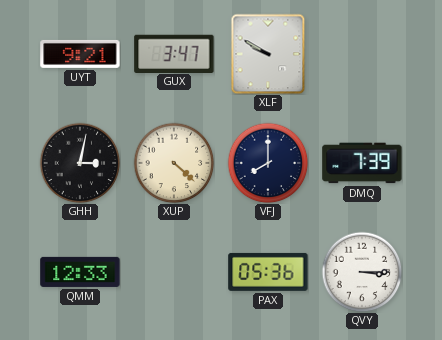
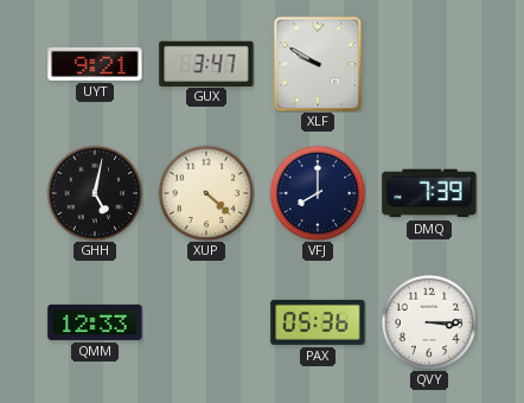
GHH: 3:02 -> 5:02
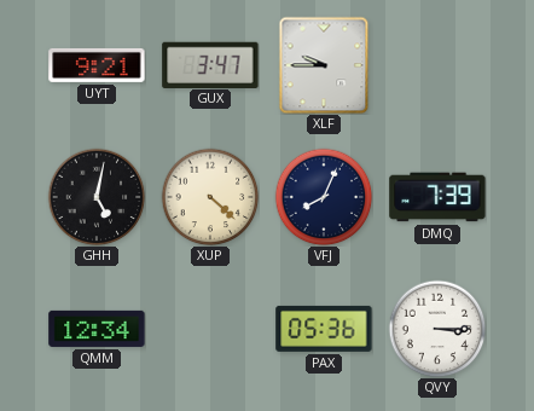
XLF: 9:50 -> 9:45
VFJ: 8:00 -> 8:04
QMM: 12:33 -> 12:34
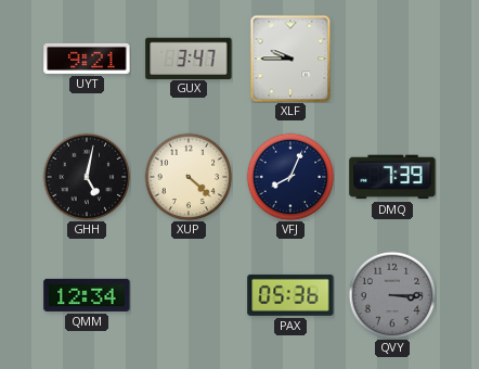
QVY dial: white -> grey
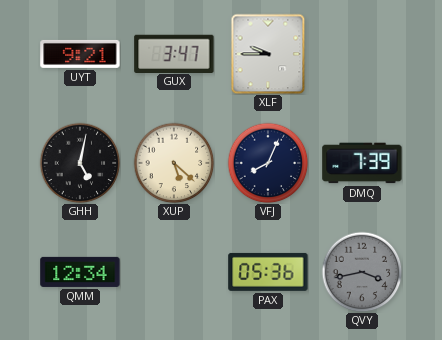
XUP: 4:22 -> 5:22
QVY: 3:15 -> 3:43
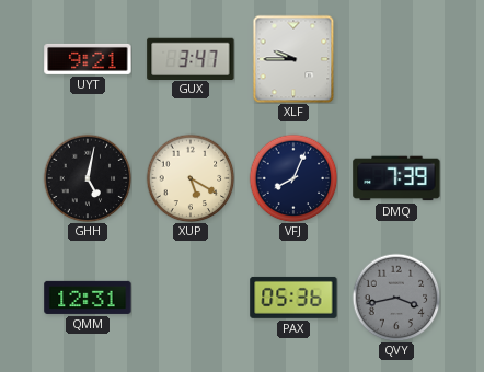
XUP: 5:22 -> 5:20
QMM: 12:34 -> 12:31
